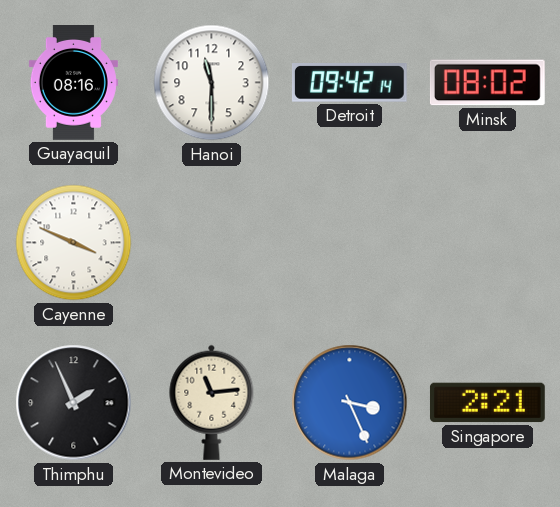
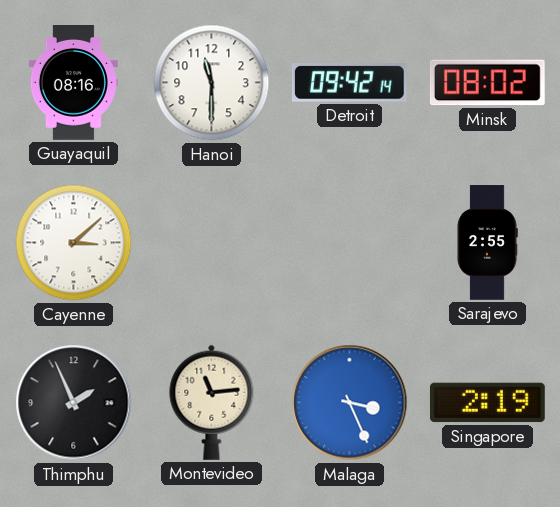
Cayenne: 3:49 -> 3:08
Sarajevo: none -> 2:55
Singapore: 2:21 -> 2:19
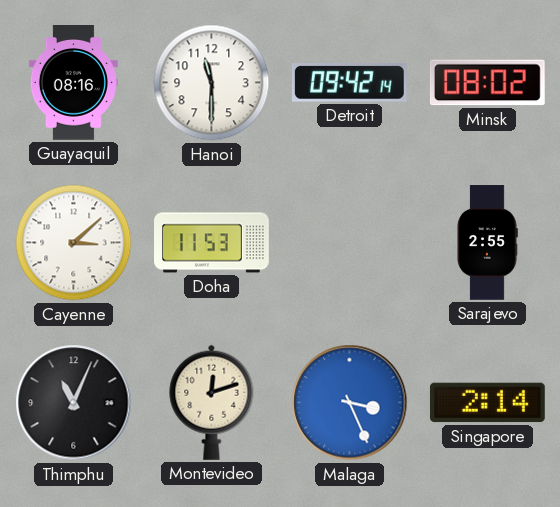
Doha: none -> 11:53
Thimphu: 1:56 -> 11:04
Montevideo: 11:14 -> 12:12
Singapore: 2:19 -> 2:14
